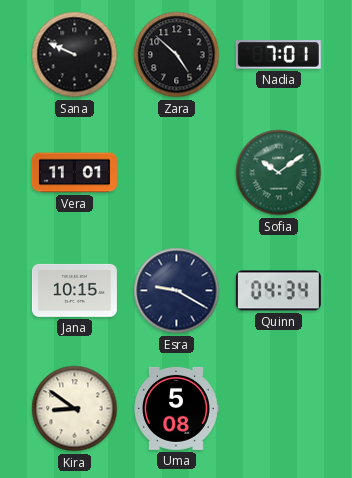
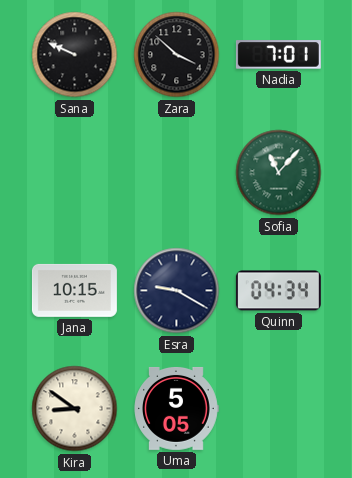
Zara: 4:52 -> 3:52
Vera: 11:01 -> none
Sofia: 10:09 -> 11:07
Uma: 5:08 -> 5:05
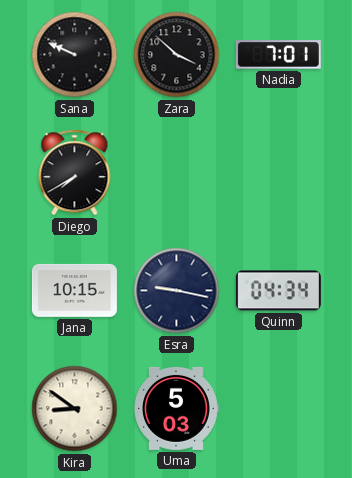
Diego: none -> 7:40
Sofia: 11:07 -> none
Esra: 9:20 -> 9:17
Uma: 5:05 -> 5:03
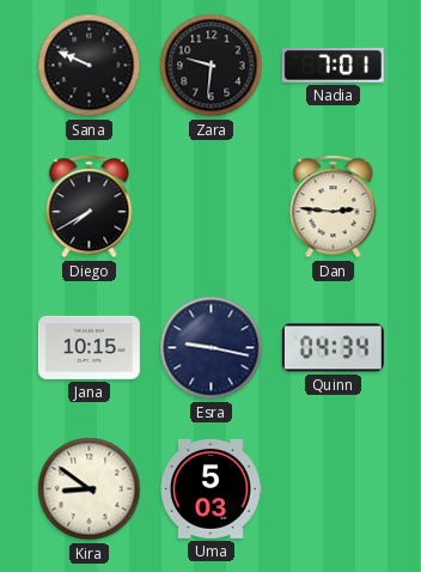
Zara: 3:52 -> 9:31
Dan: none -> 2:46
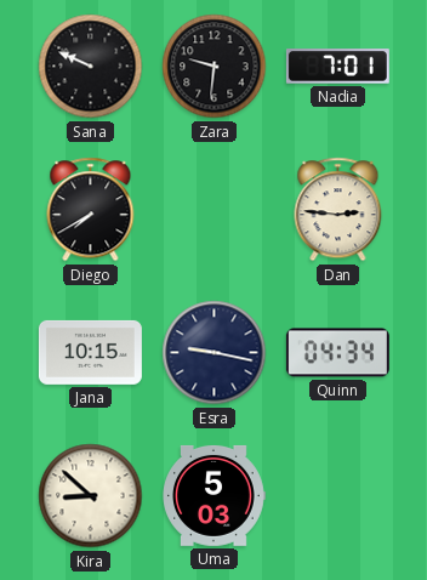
Kira: 8:51 -> 8:52
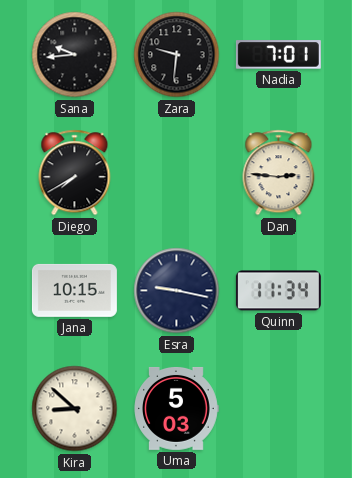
Sana: 9:49 -> 9:44
Quinn: 04:34 -> 11:34
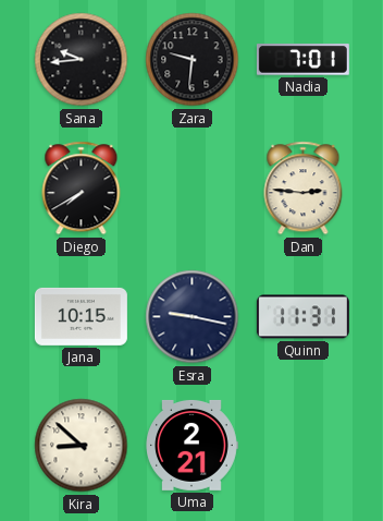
Quinn: 11:34 -> 11:31
Uma: 5:03 -> 2:21
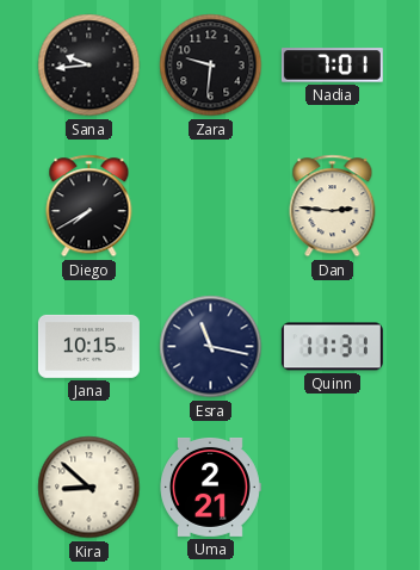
Esra: 9:17 -> 11:17
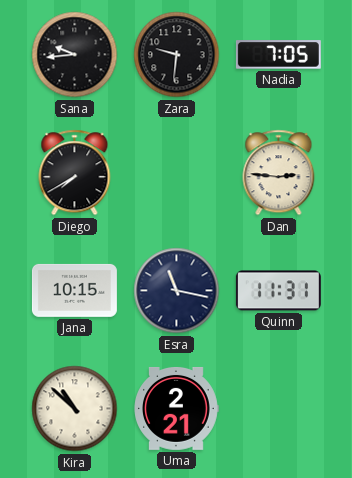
Nadia: 7:01 -> 7:05
Kira: 8:52 -> 10:52
